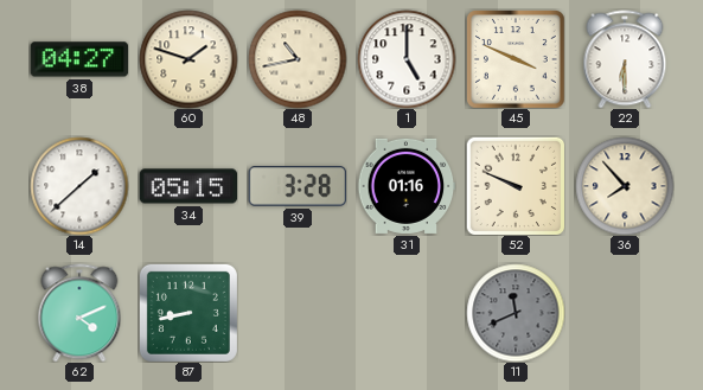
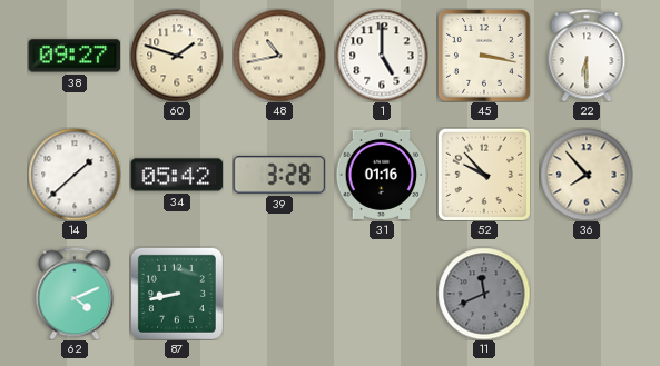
38: 04:27 -> 09:27
45: 3:49 -> 3:17
34: 05:15 -> 05:42
52: 9:49 -> 9:53
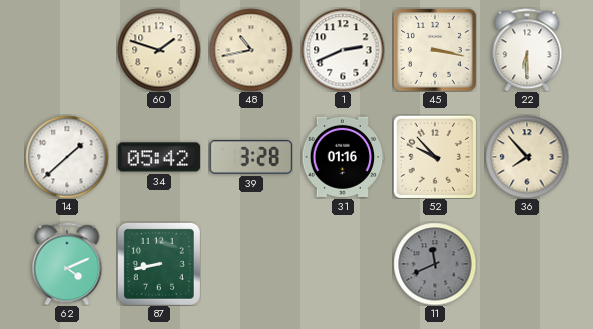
38: 09:27 -> none
1: 5:00 -> 2:41
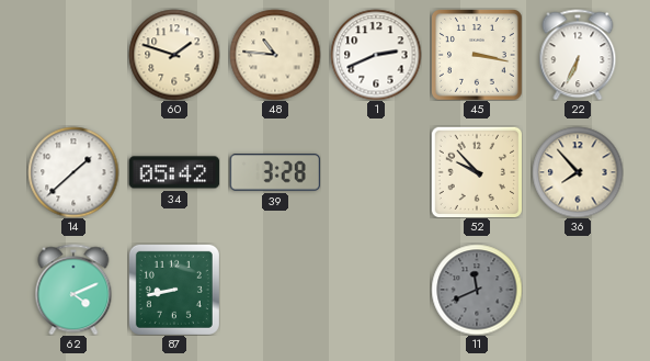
48: 10:43 -> 10:46
22: 6:30 -> 6:34
31: 01:16 -> none
